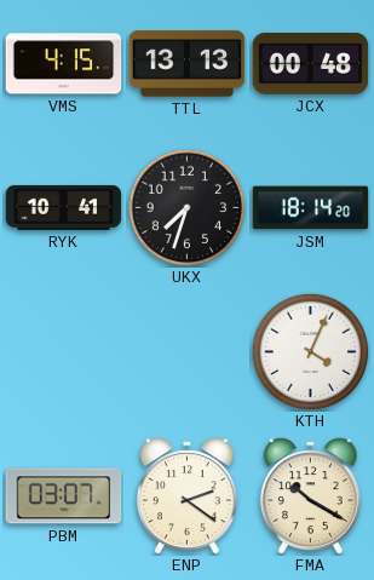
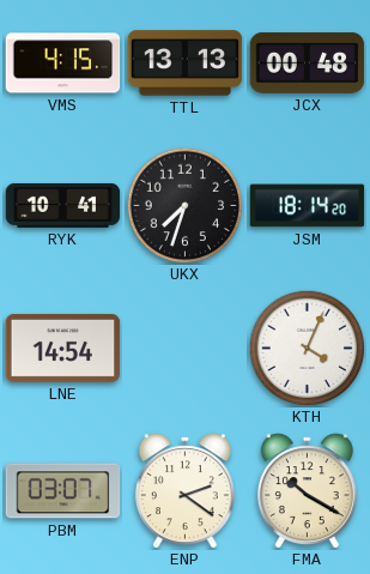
LNE: none -> 14:54
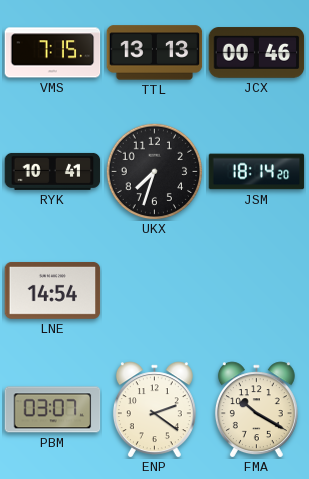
VMS: 4:15 -> 7:15
JCX: 00:48 -> 00:46
KTH: 4:04 -> none
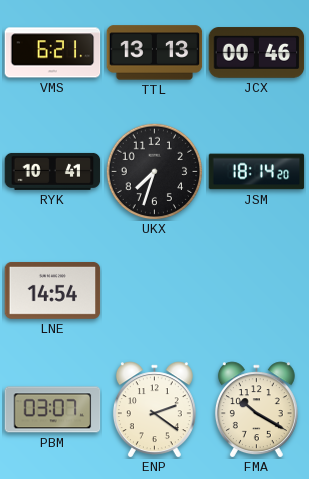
VMS: 7:15 -> 6:21
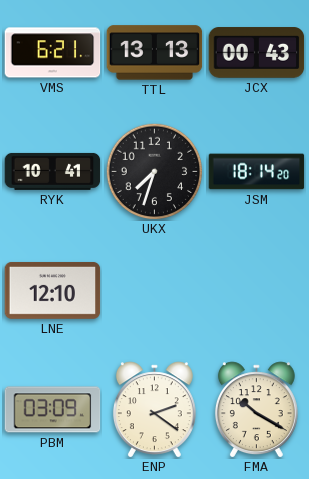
JCX: 00:46 -> 00:43
LNE: 14:54 -> 12:10
PBM: 03:07 -> 03:09
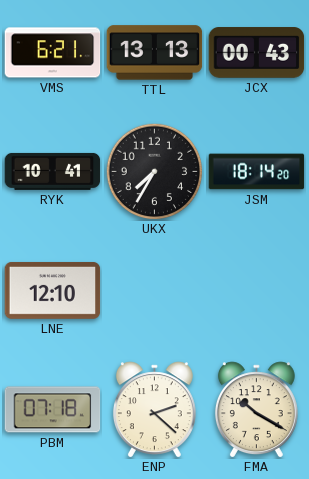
UKX: 7:33 -> 7:35
PBM: 03:09 -> 07:18
ENP: 2:21 -> 2:22
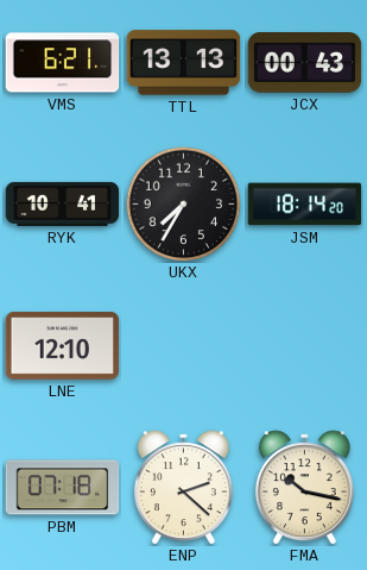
FMA: 10:20 -> 10:17
